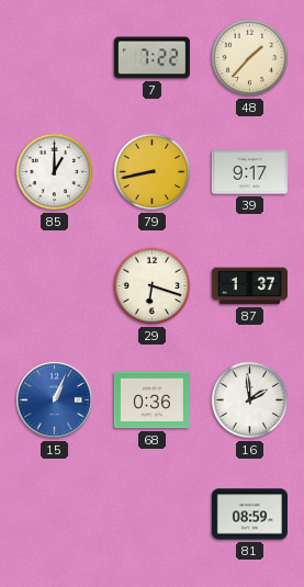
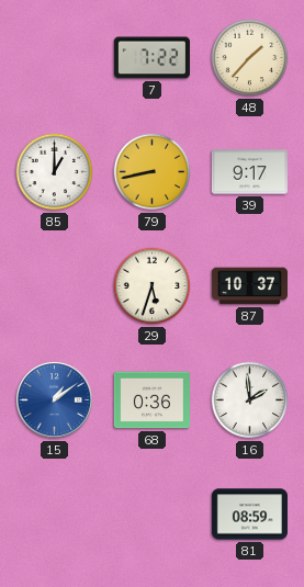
29: 6:18 -> 5:33
87: 1:37 -> 10:37
15: 1:04 -> 1:09
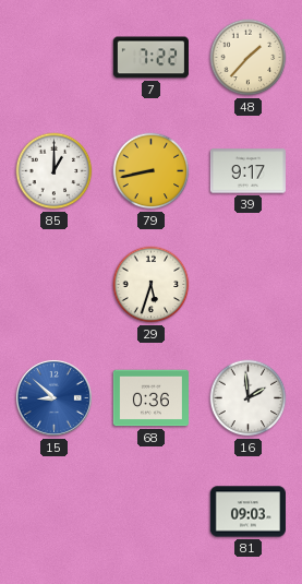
87: 10:37 -> none
15: 1:09 -> 8:52
81: 08:59 -> 09:03
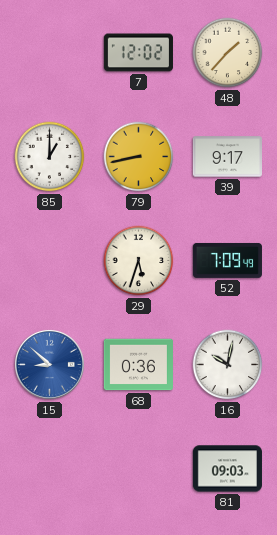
7: 7:22 -> 12:02
52: none -> 7:09
16: 1:59 -> 10:02
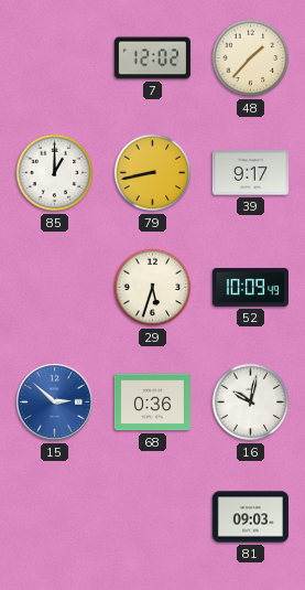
52: 7:09 -> 10:09
15: 8:52 -> 2:52
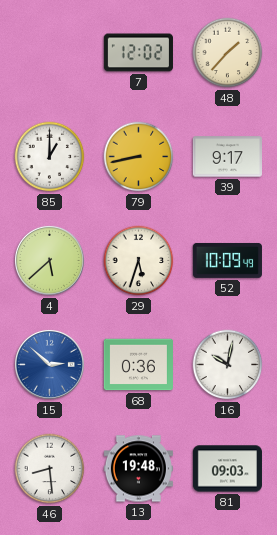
4: none -> 5:38
46: none -> 8:29
13: none -> 19:48
